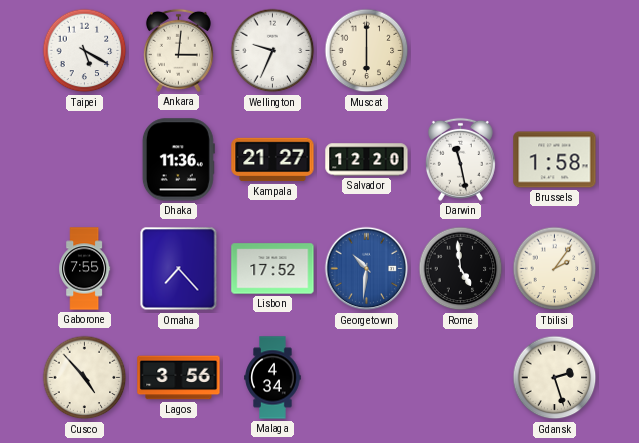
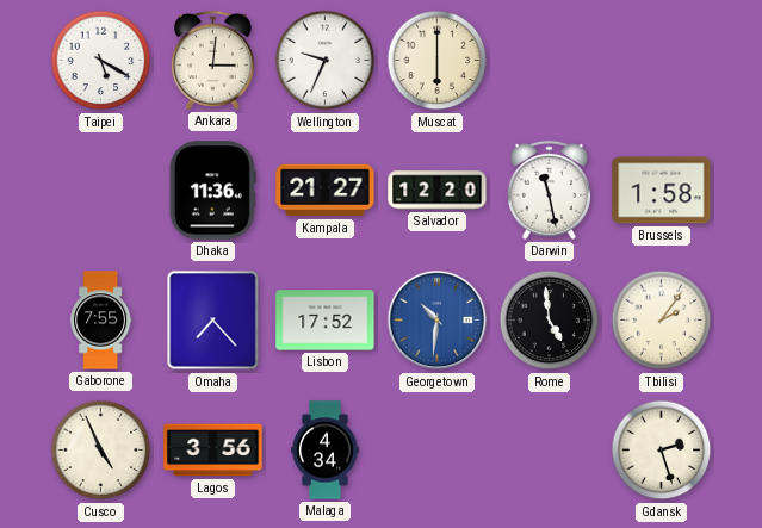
Cusco: 4:53 -> 4:56
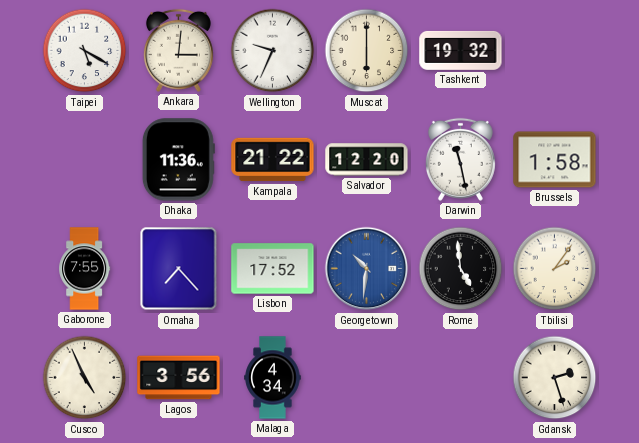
Tashkent: none -> 19:32
Kampala: 21:27 -> 21:22
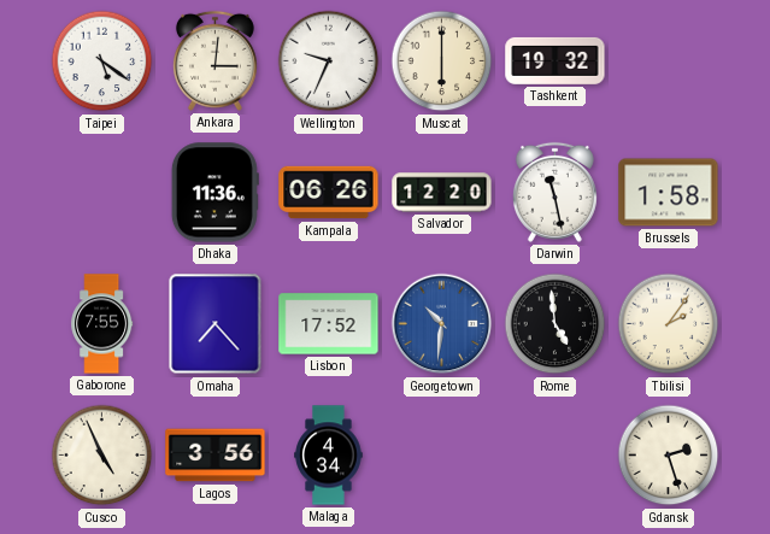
Taipei: 5:20 -> 5:21
Kampala: 21:22 -> 06:26
